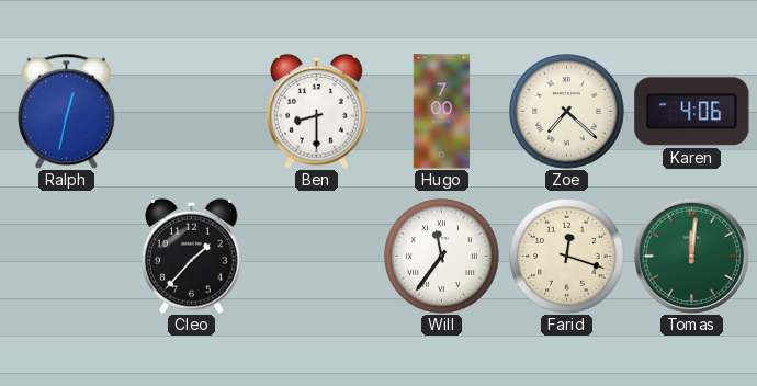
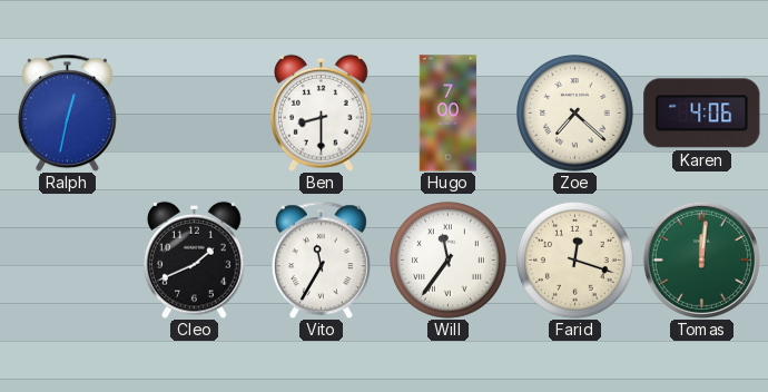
Cleo: 1:37 -> 1:41
Vito: none -> 11:35
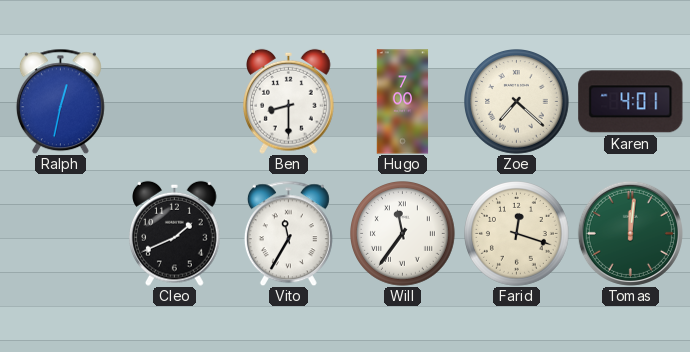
Karen: 4:06 -> 4:01
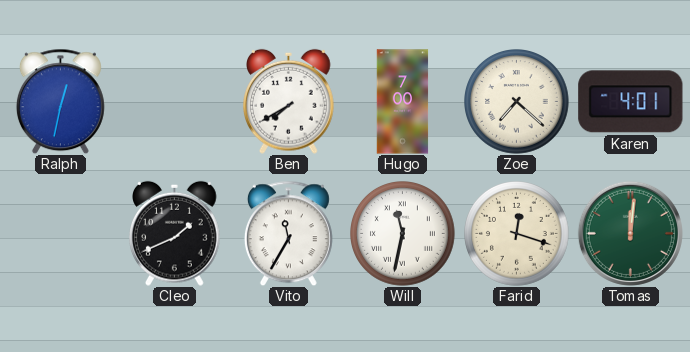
Ben: 8:30 -> 7:40
Will: 11:36 -> 11:32
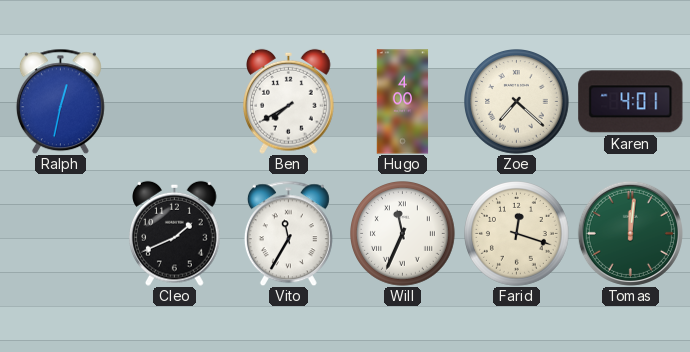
Hugo: 7:00 -> 4:00
Will: 11:32 -> 11:34
